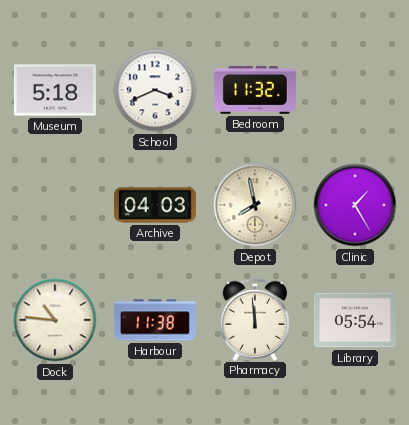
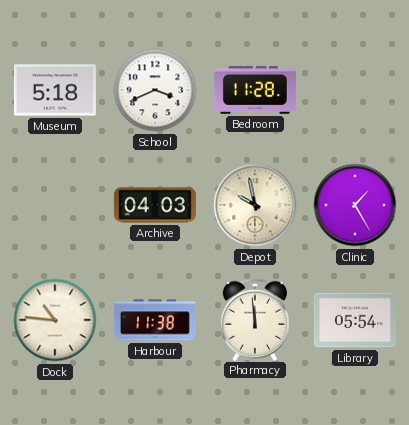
Bedroom: 11:32 -> 11:28
Depot: 7:58 -> 9:58
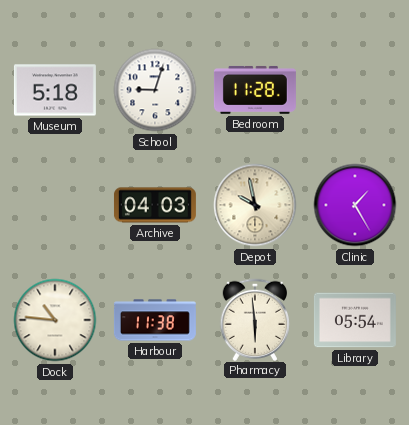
School: 3:41 -> 9:03
Pharmacy: 11:59 -> 5:59
